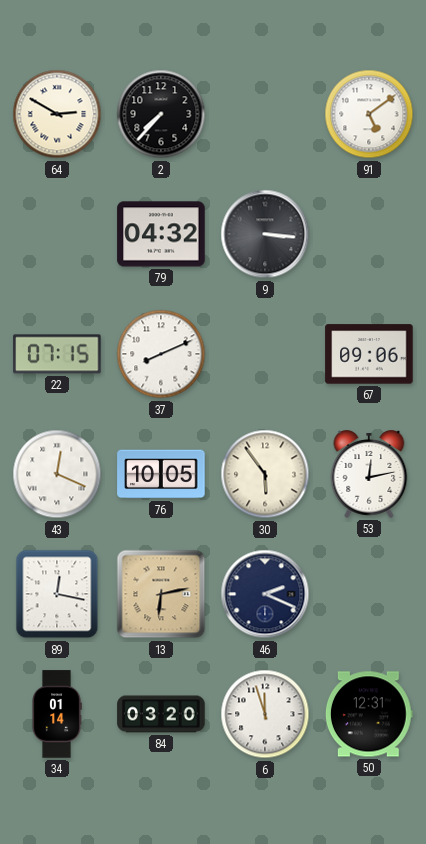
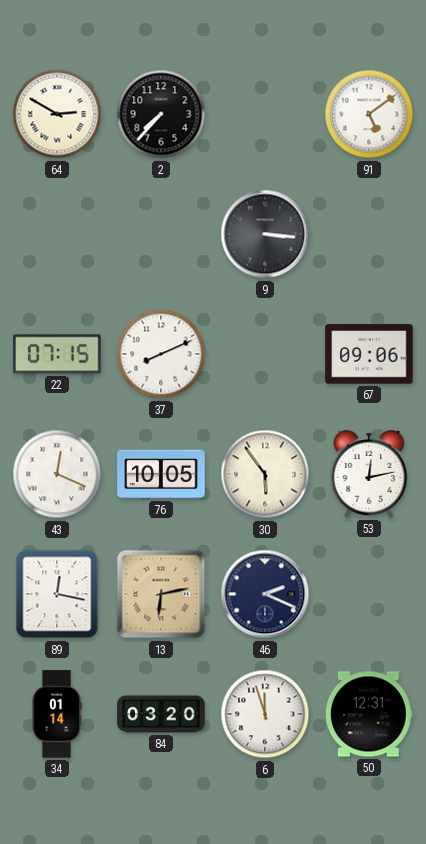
79: 04:32 -> none
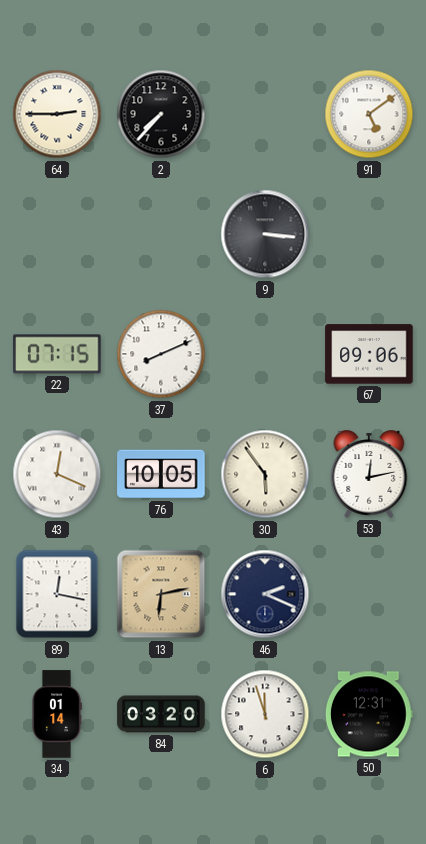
64: 2:50 -> 2:45
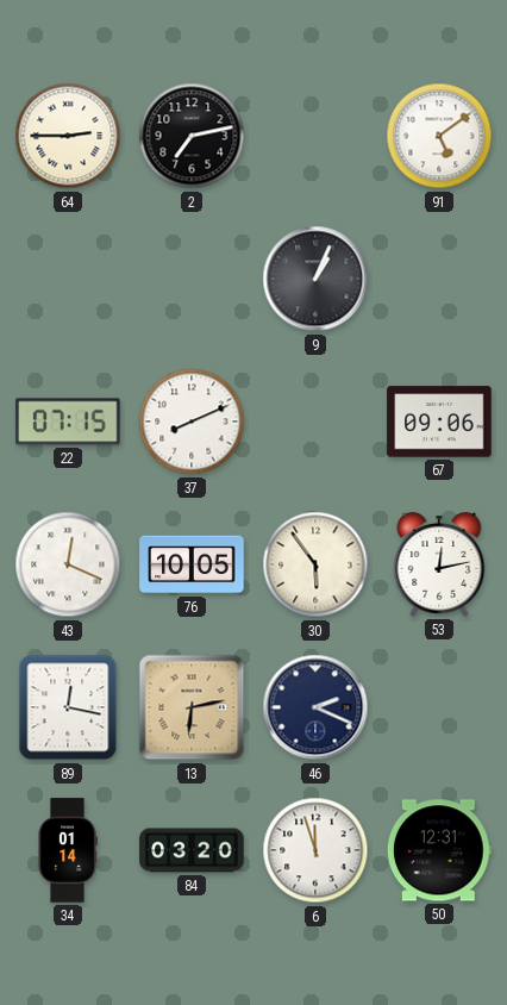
2: 7:37 -> 7:13
9: 3:16 -> 1:04
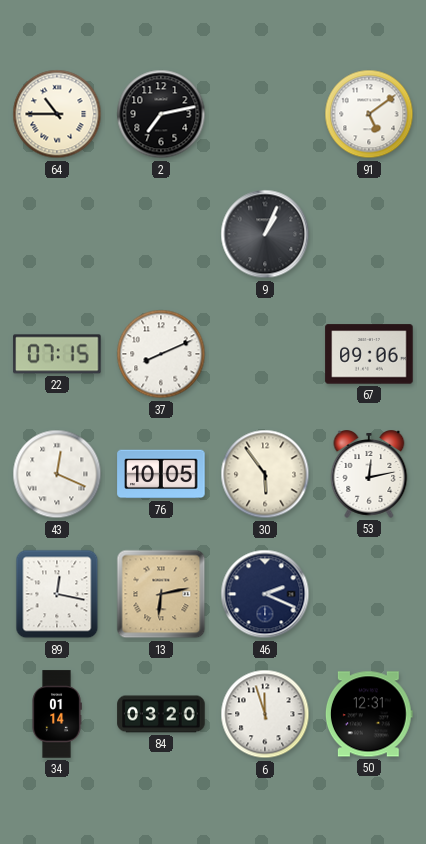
64: 2:45 -> 10:45
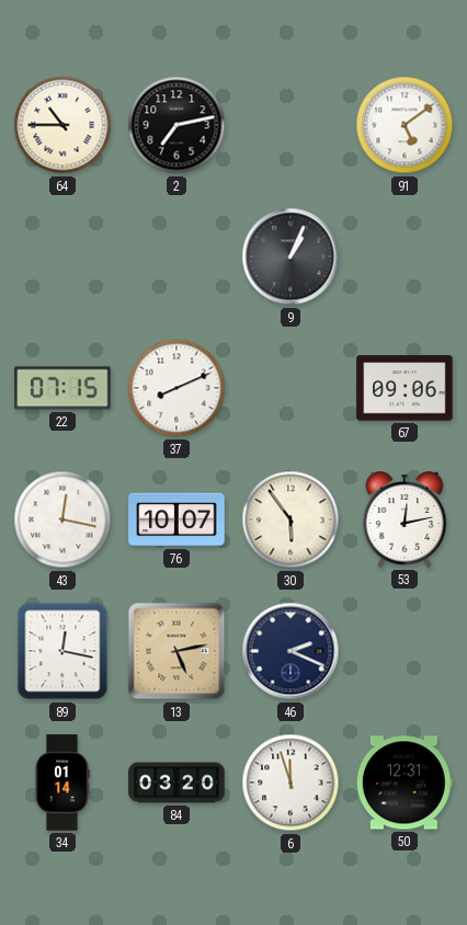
43: 12:19 -> 12:17
76: 10:05 -> 10:07
13: 6:13 -> 5:13
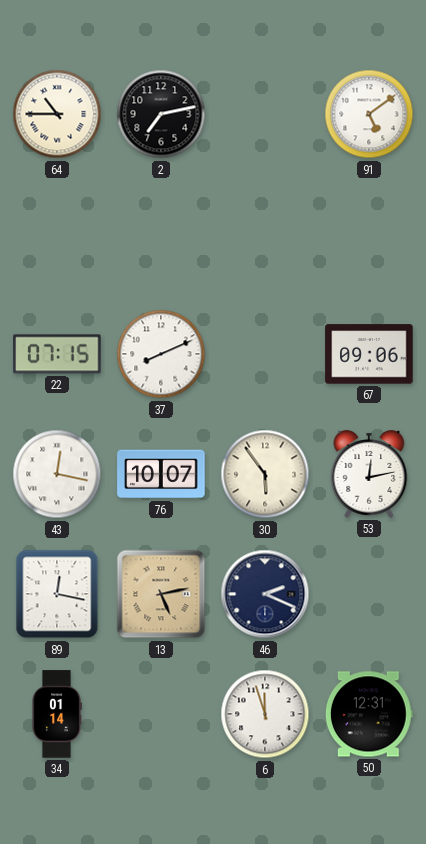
9: 1:04 -> none
84: 03:20 -> none
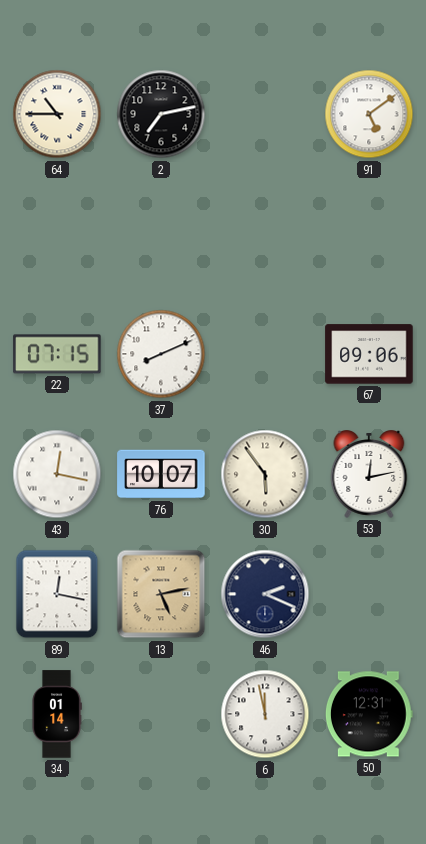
6: 11:57 -> 11:58
